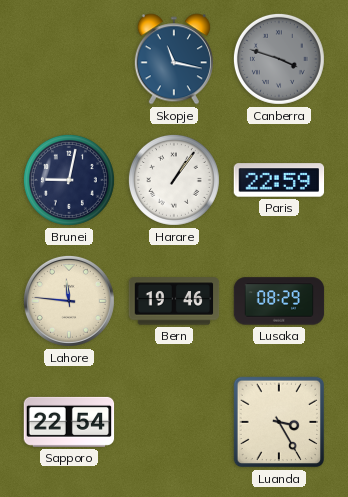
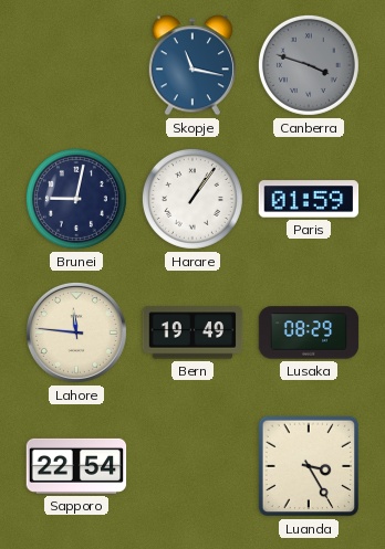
Paris: 22:59 -> 01:59
Bern: 19:46 -> 19:49
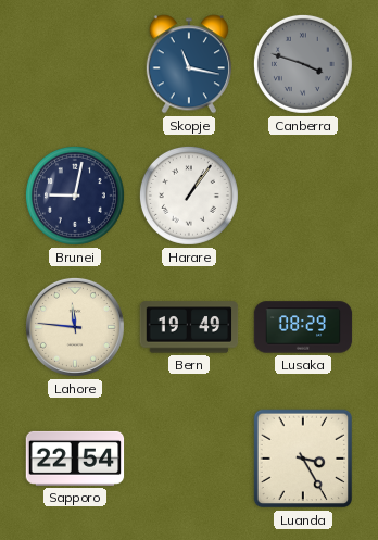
Paris: 01:59 -> none
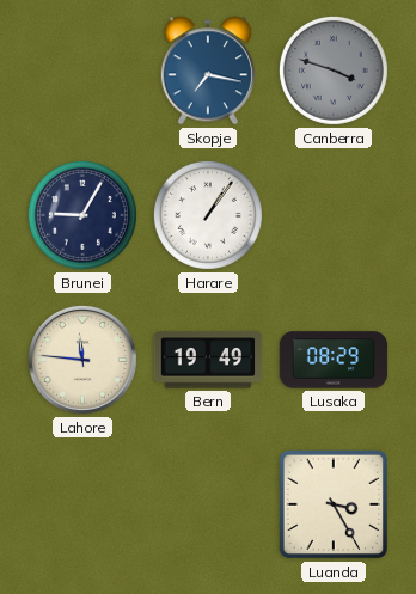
Skopje: 11:17 -> 7:17
Brunei: 9:02 -> 9:05
Sapporo: 22:54 -> none
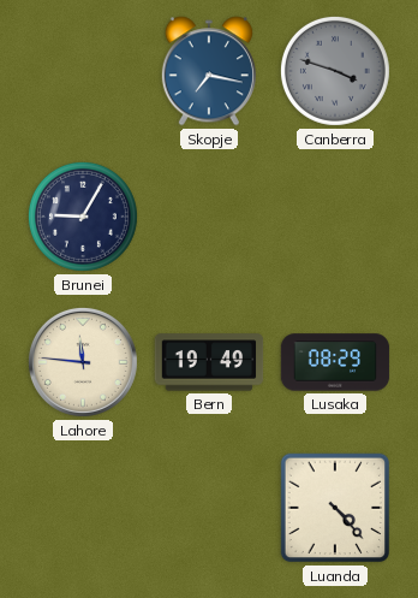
Harare: 1:06 -> none
Luanda: 3:25 -> 4:23
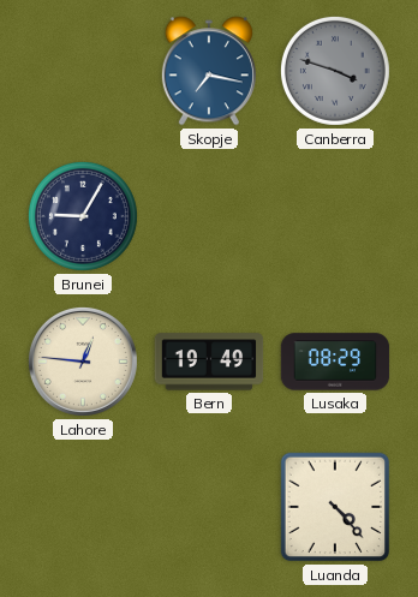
Lahore: 11:46 -> 12:46
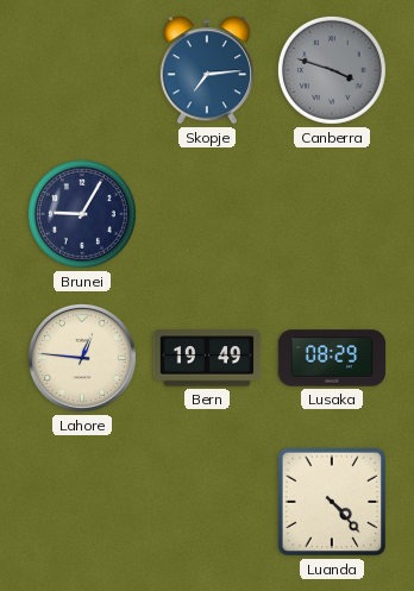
Skopje: 7:17 -> 7:14
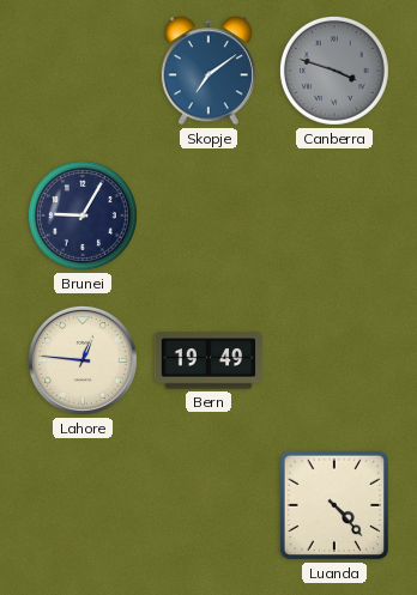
Skopje: 7:14 -> 7:09
Lusaka: 08:29 -> none
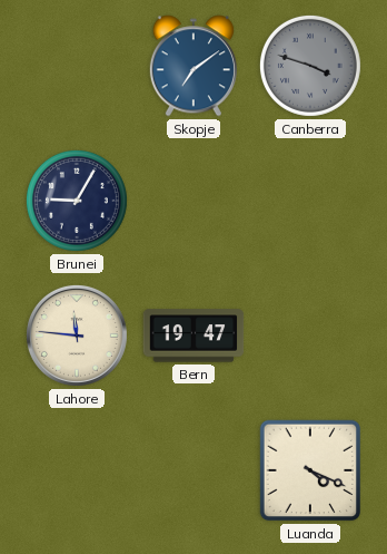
Lahore: 12:46 -> 11:46
Bern: 19:49 -> 19:47
Luanda: 4:23 -> 4:19
